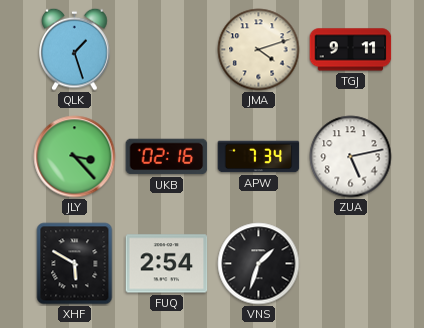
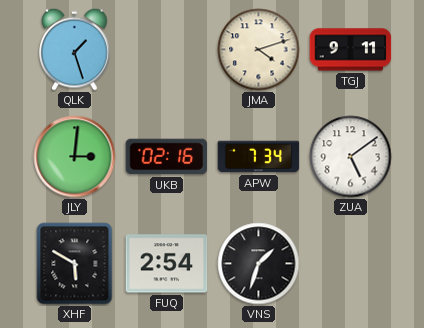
JLY: 3:23 -> 3:01
ZUA: 5:13 -> 5:09
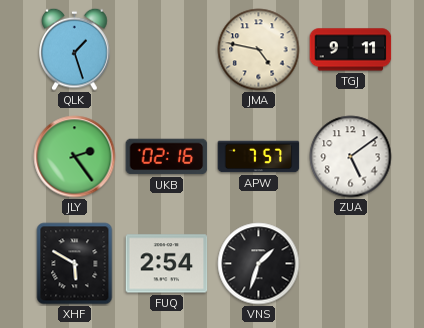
JMA: 4:12 -> 4:47
JLY: 3:01 -> 2:24
APW: 7:34 -> 7:57
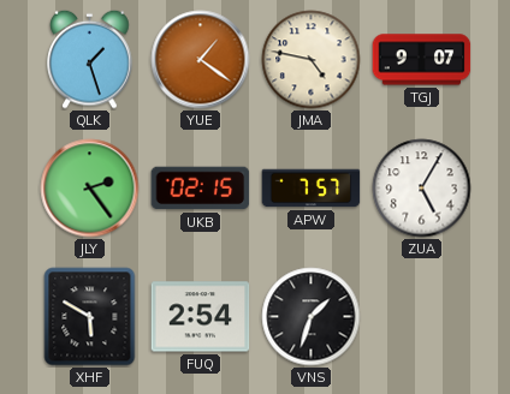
YUE: none -> 1:21
TGJ: 9:11 -> 9:07
UKB: 02:16 -> 02:15
ZUA: 5:09 -> 5:05
